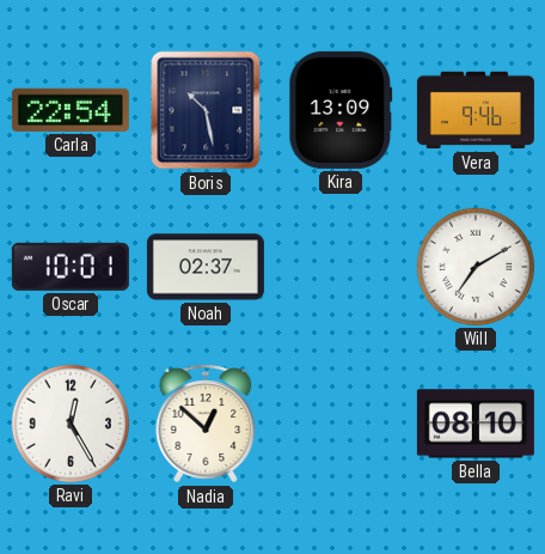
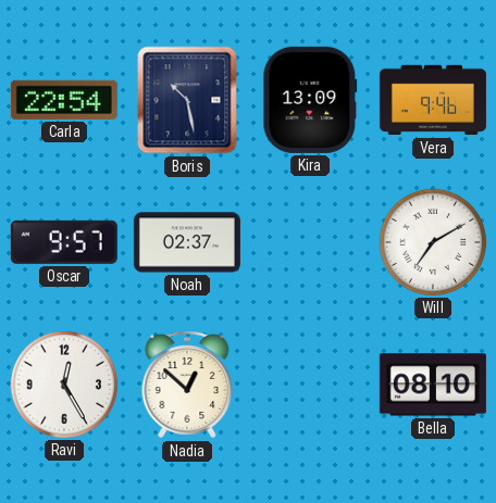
Oscar: 10:01 -> 9:57
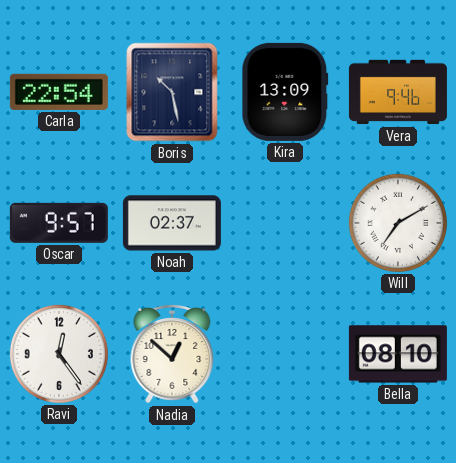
Ravi: 12:25 -> 12:24
